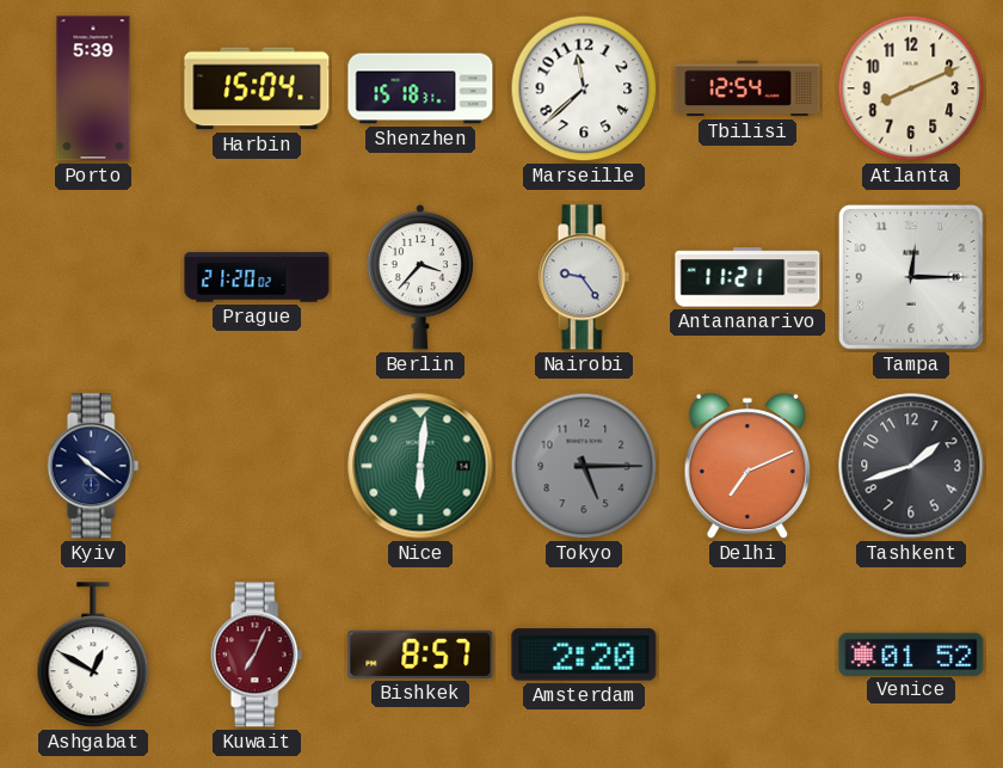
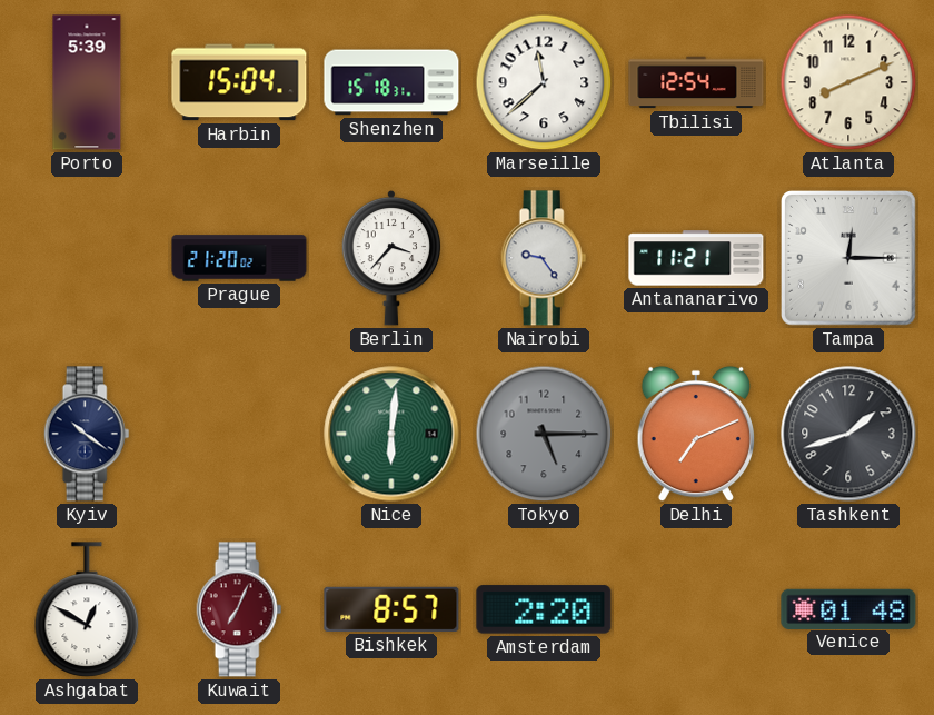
Venice: 01:52 -> 01:48
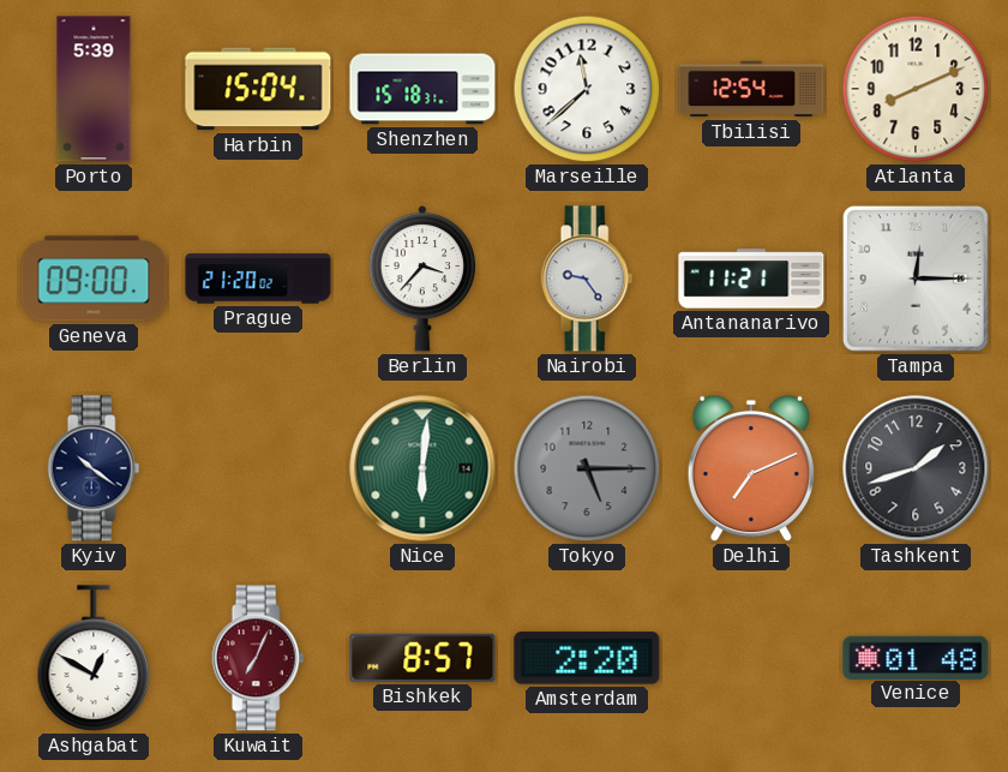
Geneva: none -> 09:00
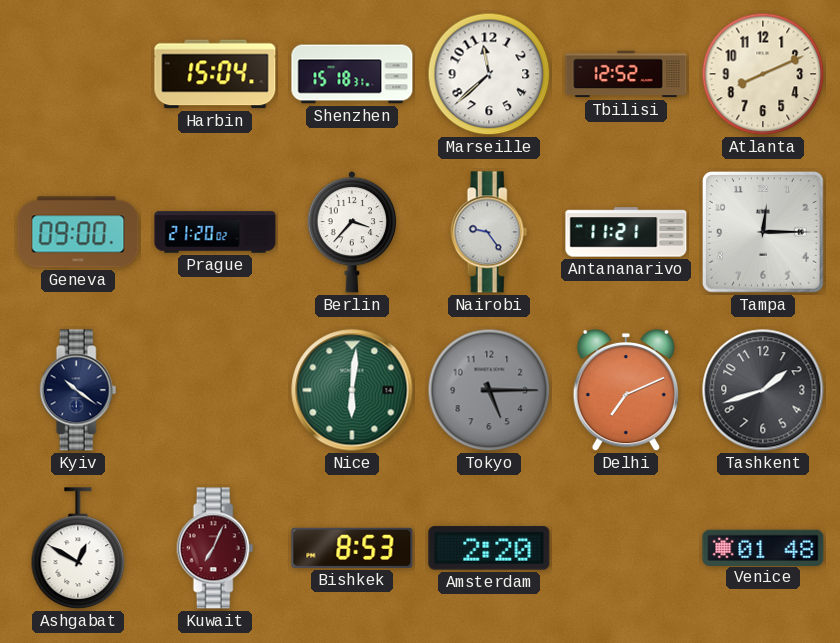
Porto: 5:39 -> none
Tbilisi: 12:54 -> 12:52
Bishkek: 8:57 -> 8:53
